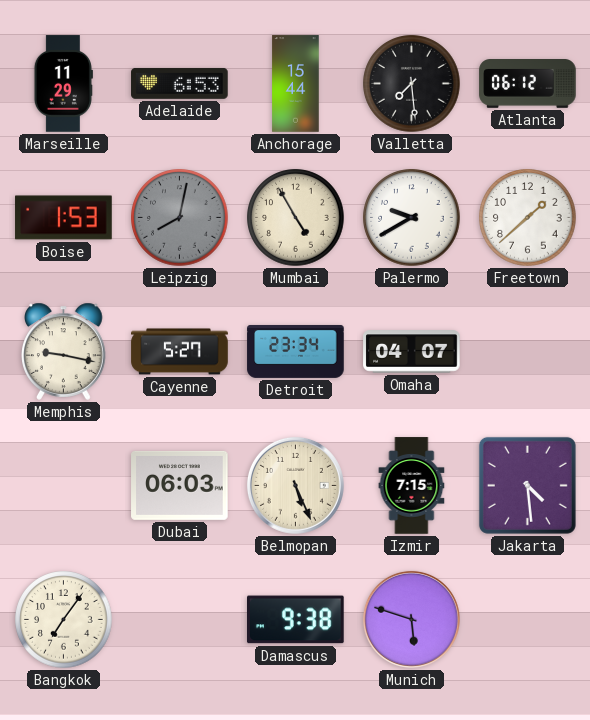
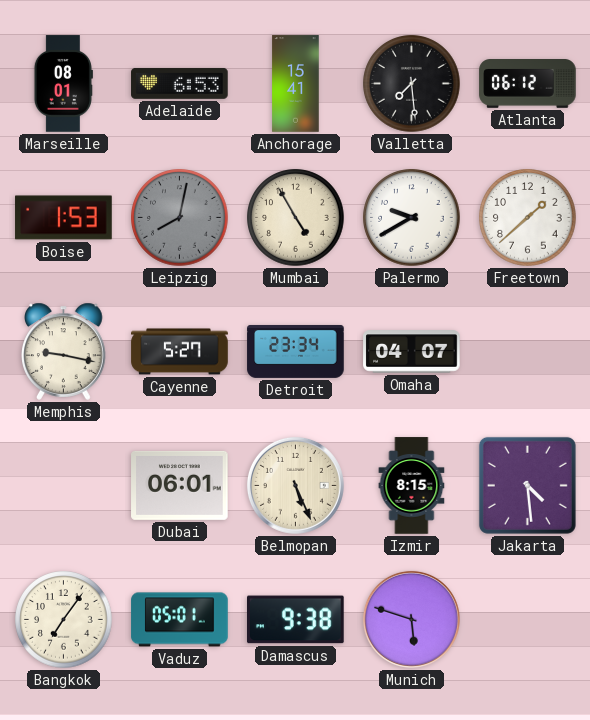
Marseille: 11:29 -> 08:01
Anchorage: 15:44 -> 15:41
Dubai: 06:03 -> 06:01
Izmir: 7:15 -> 8:15
Vaduz: none -> 05:01
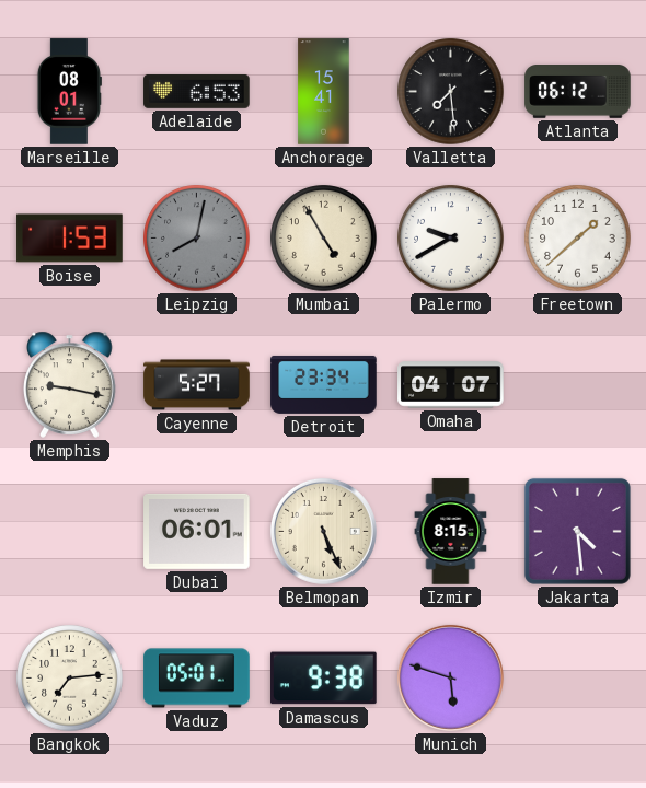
Bangkok: 7:06 -> 7:14
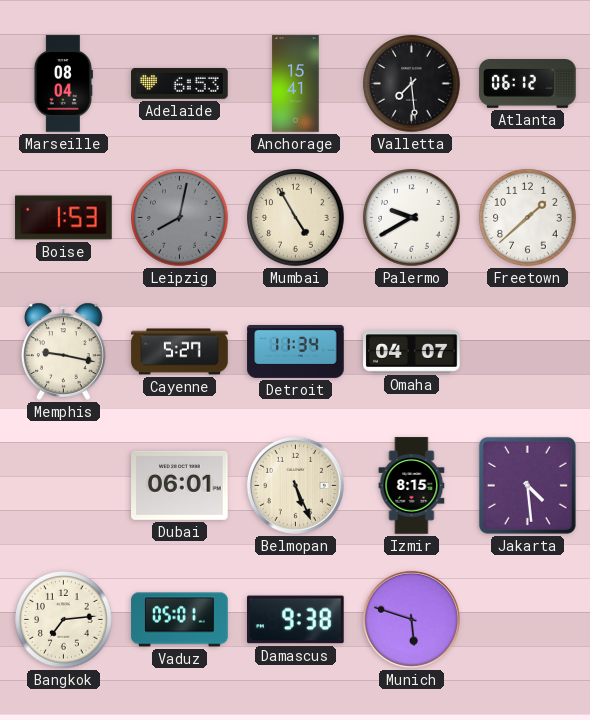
Marseille: 08:01 -> 08:04
Detroit: 23:34 -> 11:34
